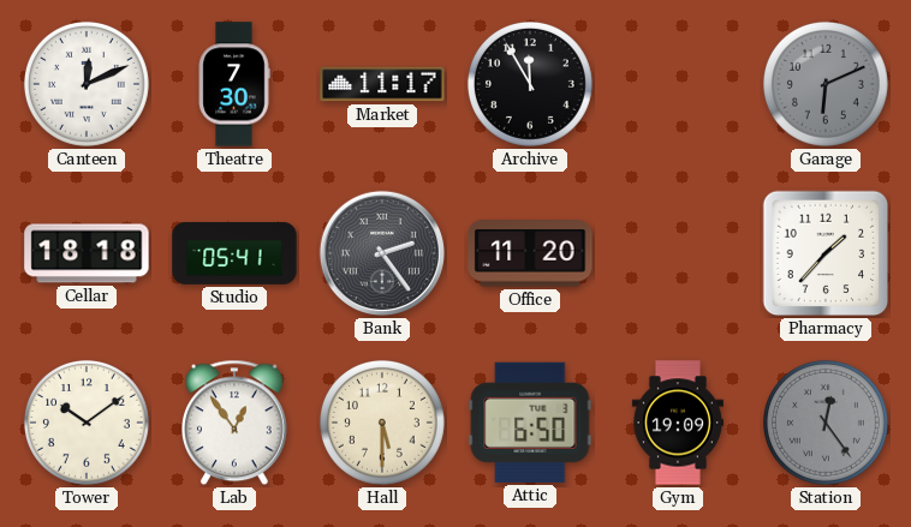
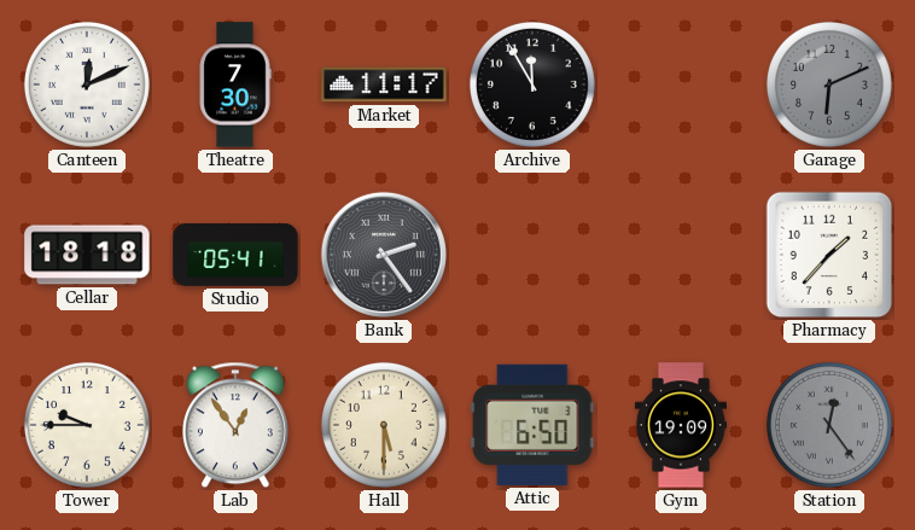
Office: 11:20 -> none
Tower: 10:09 -> 9:45
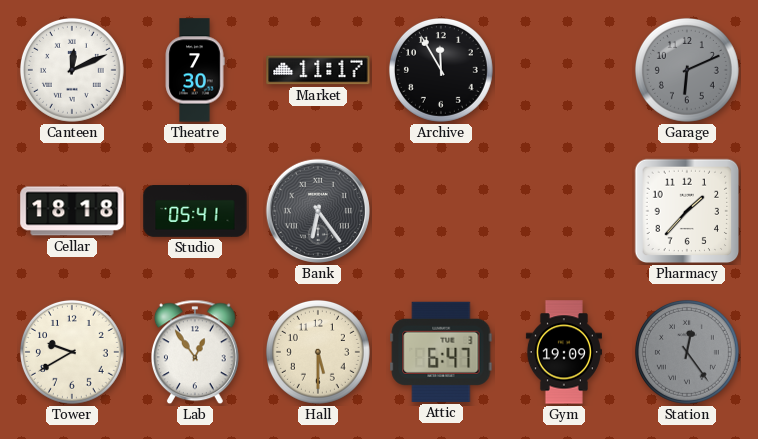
Bank: 2:24 -> 6:24
Tower: 9:45 -> 9:40
Attic: 6:50 -> 6:47
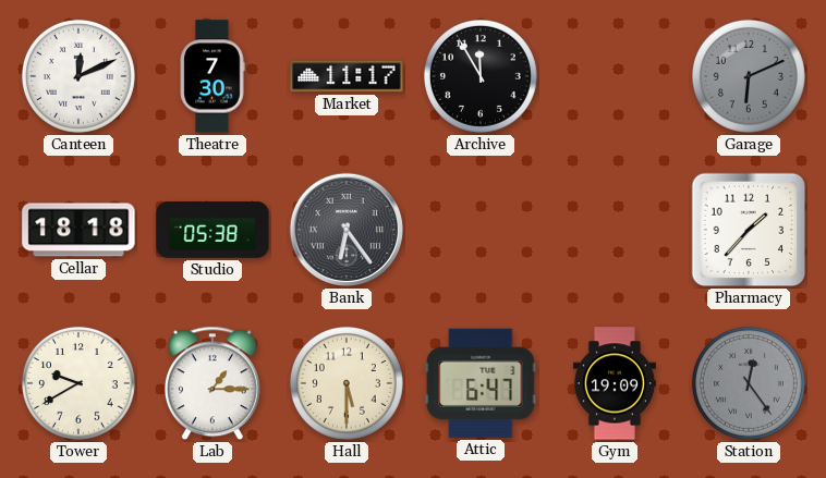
Studio: 05:41 -> 05:38
Lab: 12:54 -> 1:15
